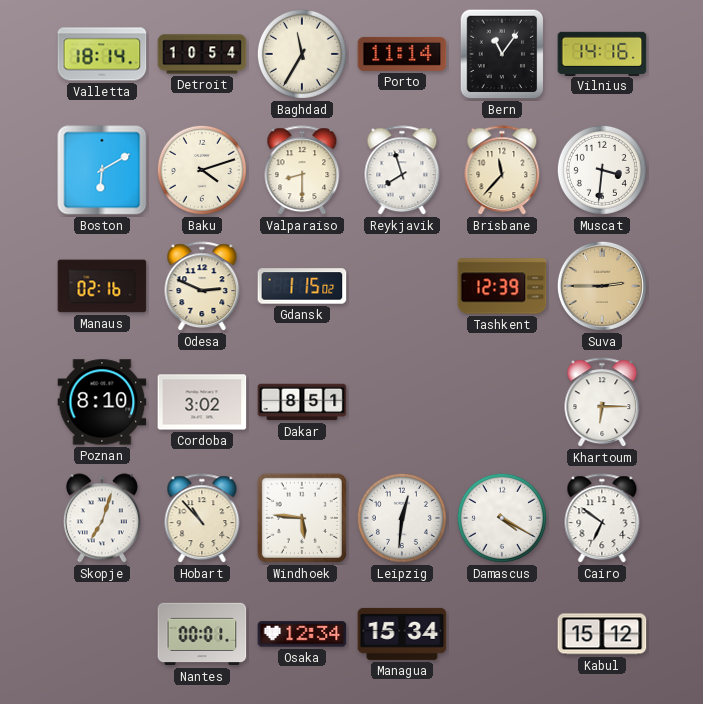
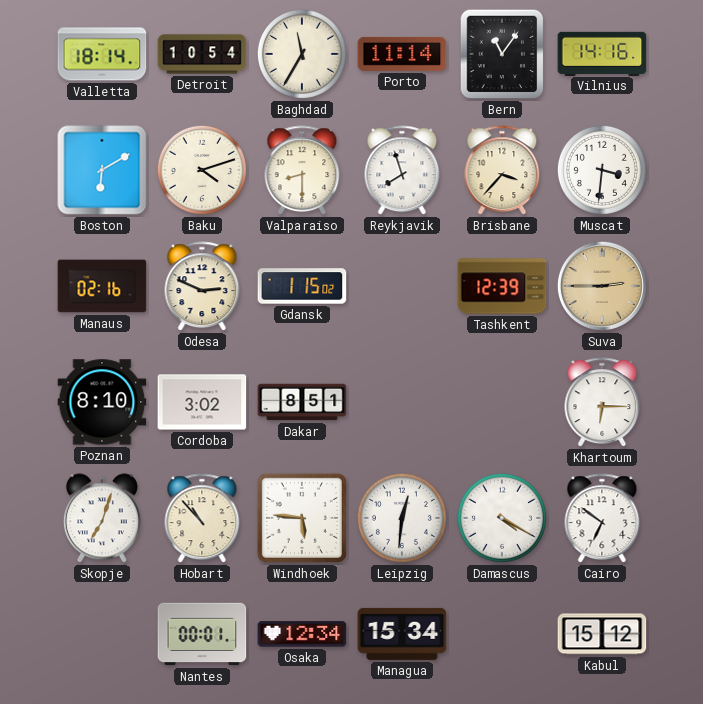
Brisbane: 11:37 -> 3:37
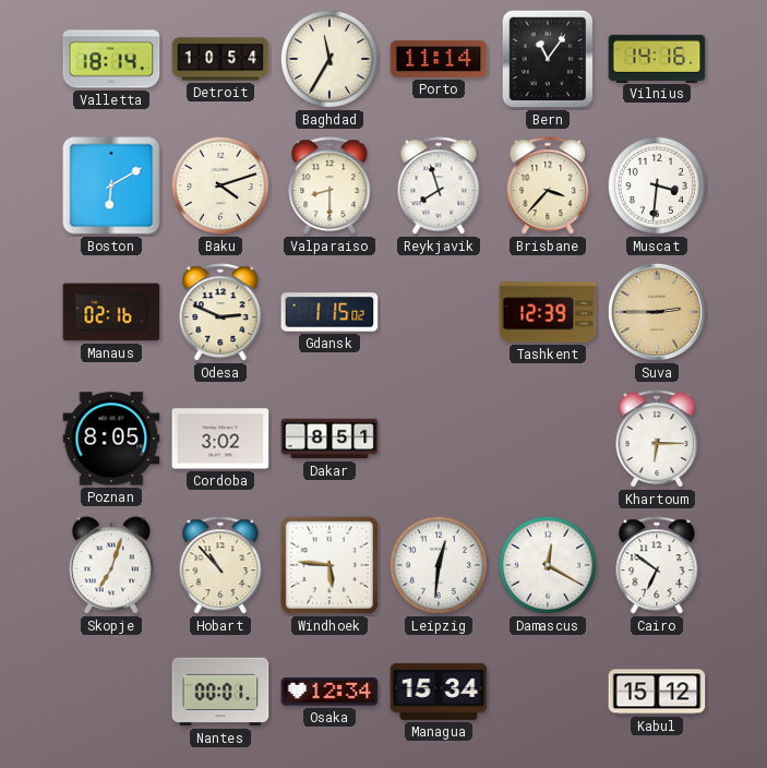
Poznan: 8:10 -> 8:05
Damascus: 4:20 -> 12:20
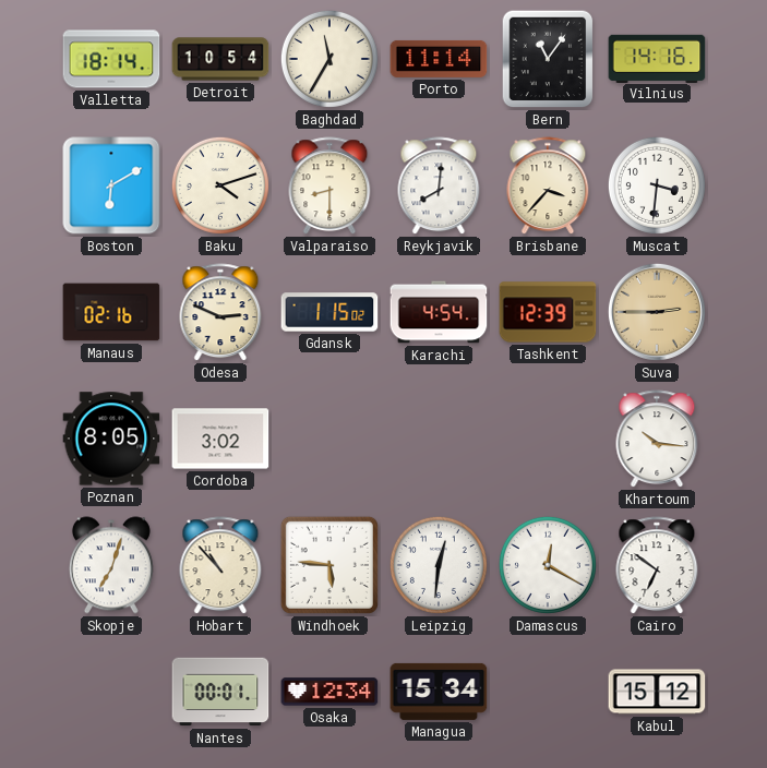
Reykjavik: 7:57 -> 8:01
Karachi: none -> 4:54
Dakar: 8:51 -> none
Khartoum: 6:15 -> 10:16
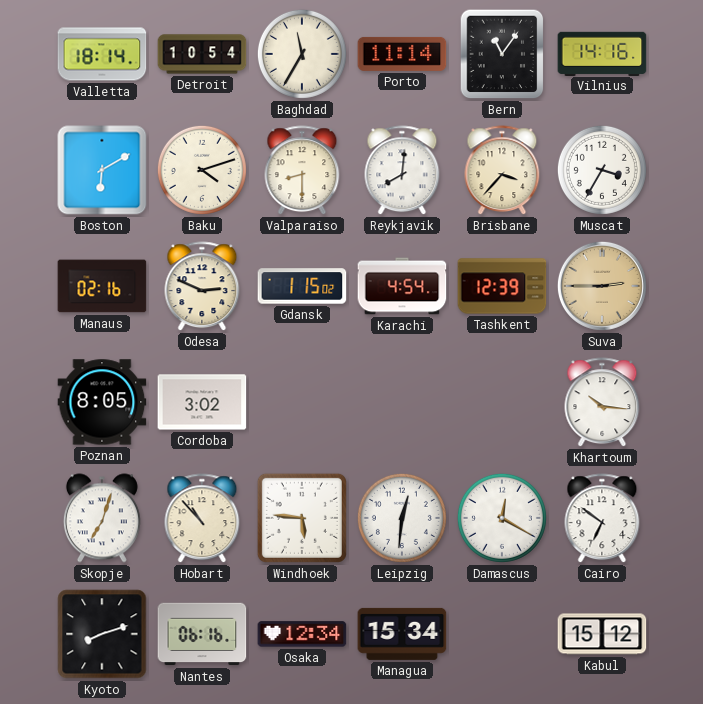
Muscat: 3:31 -> 3:35
Kyoto: none -> 8:12
Nantes: 00:01 -> 06:16
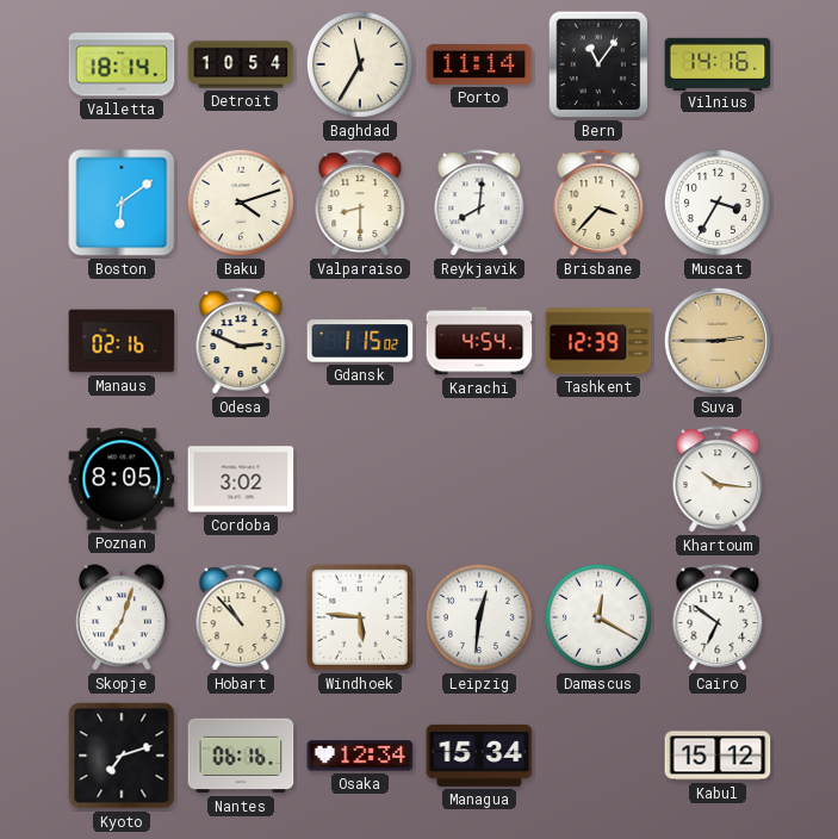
Boston: 6:10 -> 6:09
Kyoto: 8:12 -> 7:12
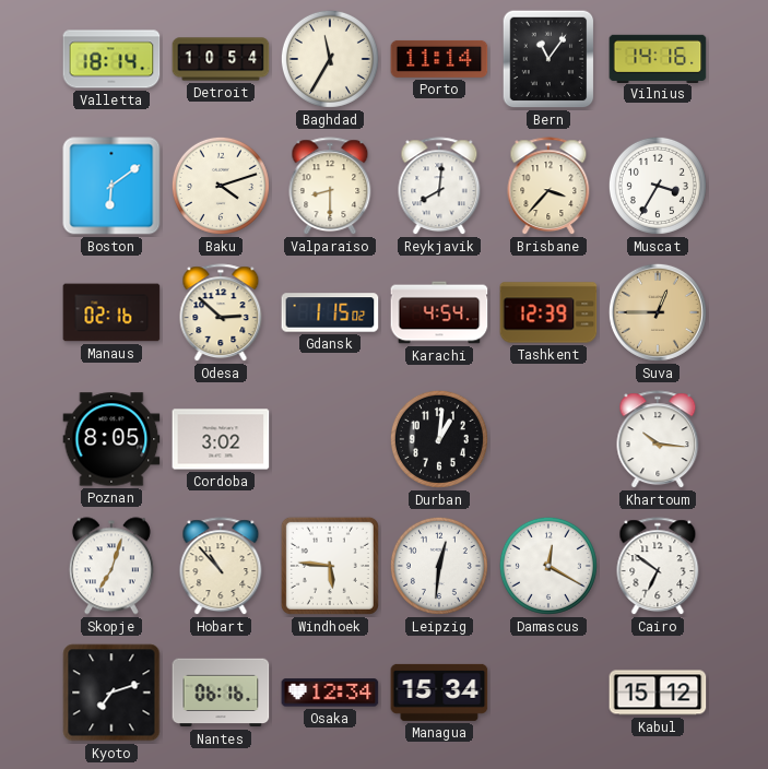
Odesa: 2:49 -> 2:52
Suva: 2:45 -> 12:45
Durban: none -> 1:01
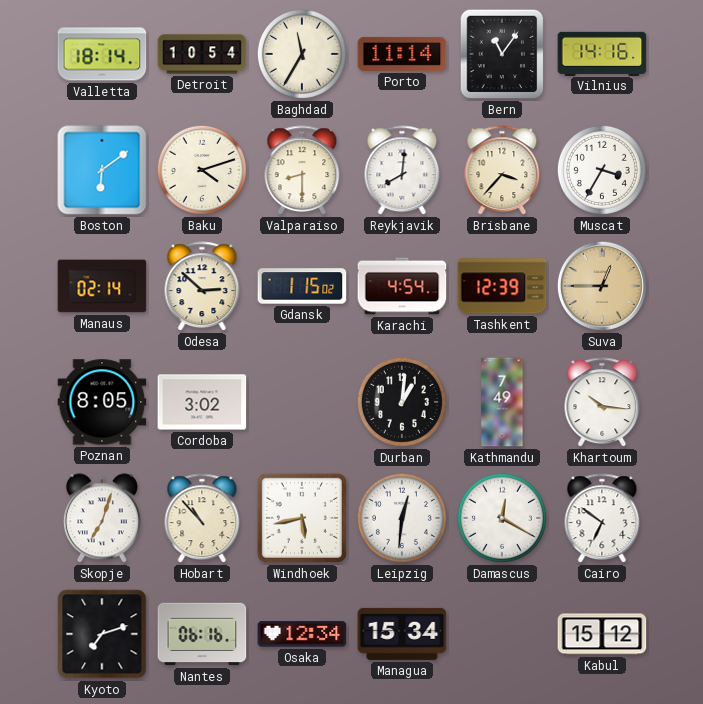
Manaus: 02:16 -> 02:14
Kathmandu: none -> 7:49
Windhoek: 5:46 -> 5:43
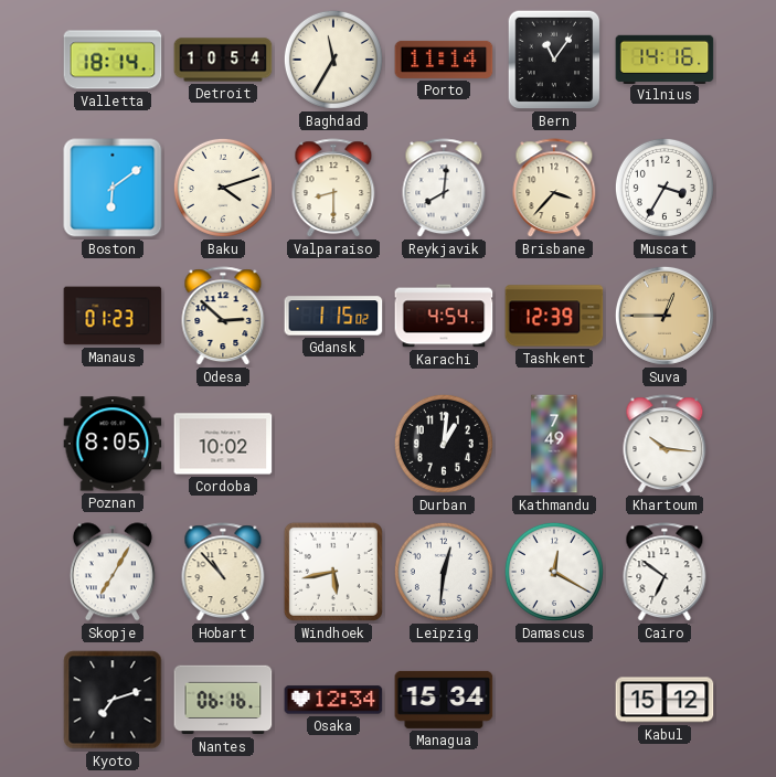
Manaus: 02:14 -> 01:23
Cordoba: 3:02 -> 10:02
Skopje: 7:03 -> 7:05
